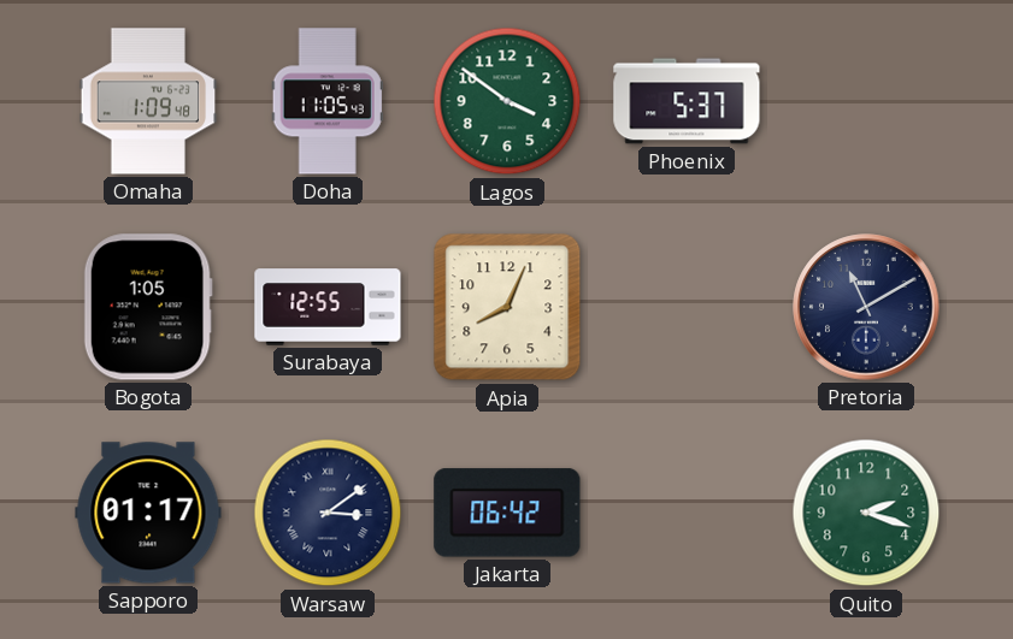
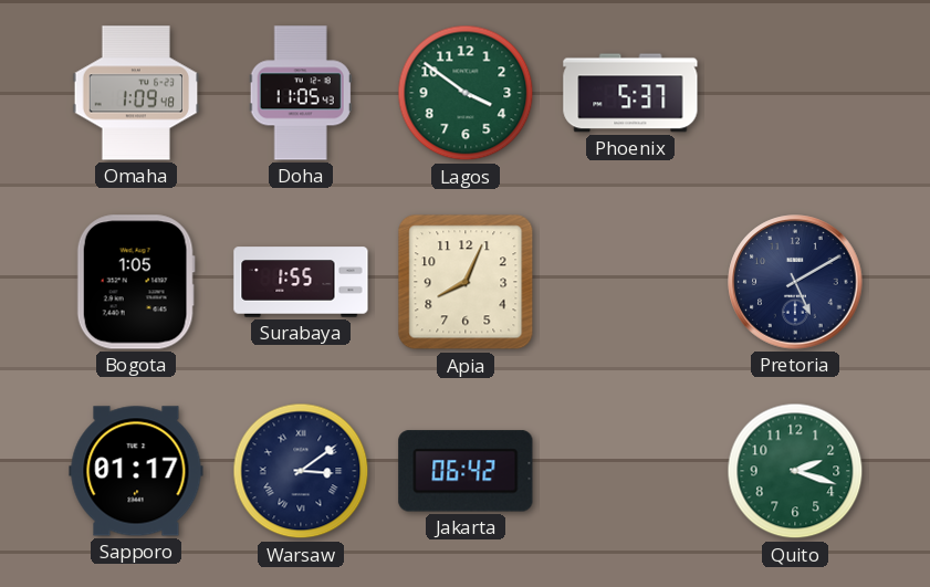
Surabaya: 12:55 -> 1:55
Pretoria: 11:10 -> 5:10
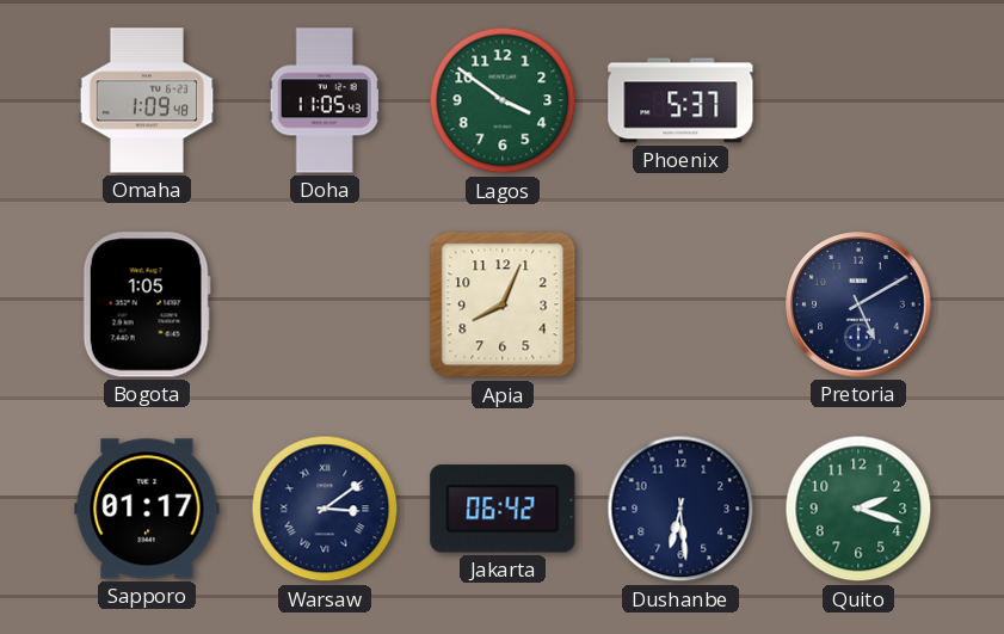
Surabaya: 1:55 -> none
Dushanbe: none -> 6:29
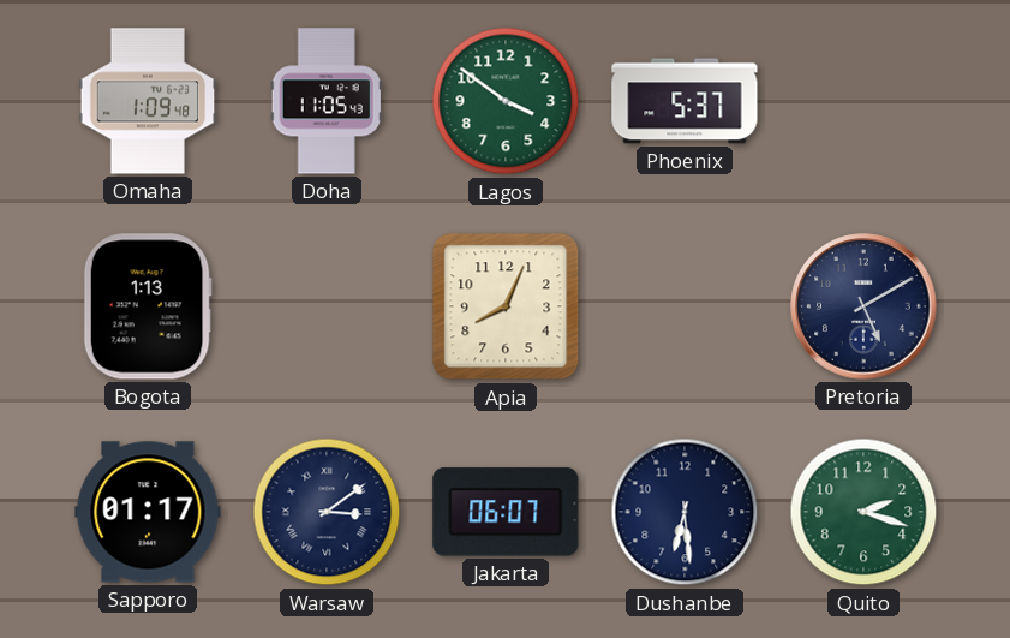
Bogota: 1:05 -> 1:13
Jakarta: 06:42 -> 06:07
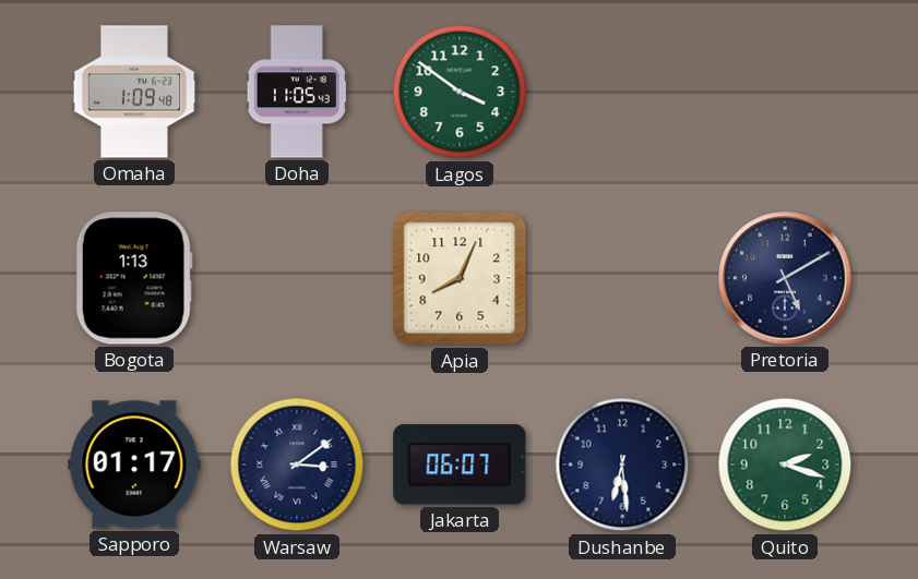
Phoenix: 5:37 -> none
